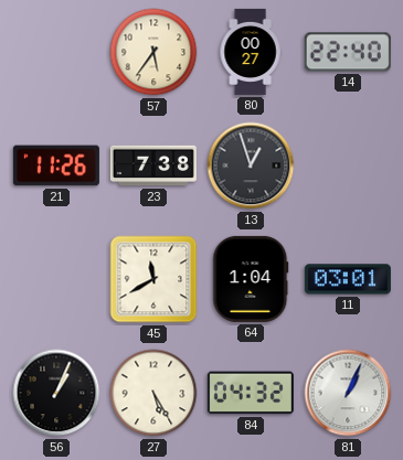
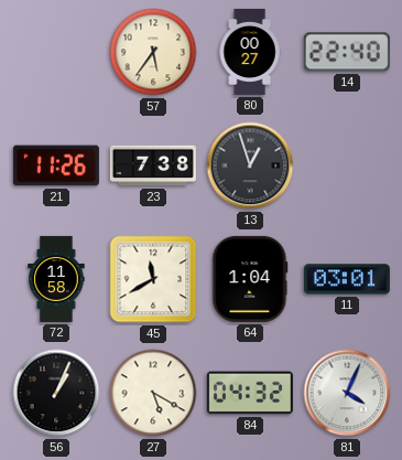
72: none -> 11:58
27: 5:25 -> 5:20
81: 1:04 -> 4:04
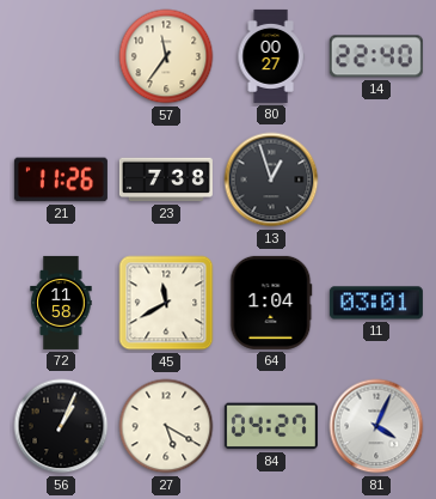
57: 5:36 -> 11:36
84: 04:32 -> 04:27
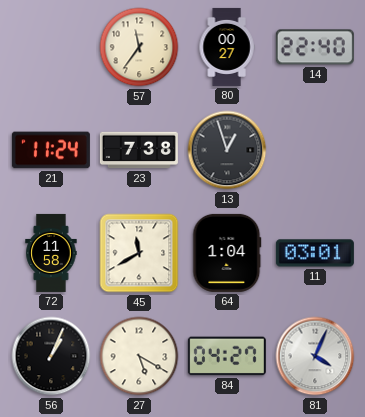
21: 11:26 -> 11:24
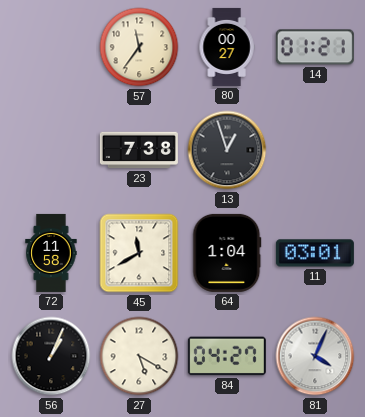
14: 22:40 -> 01:21
21: 11:24 -> none
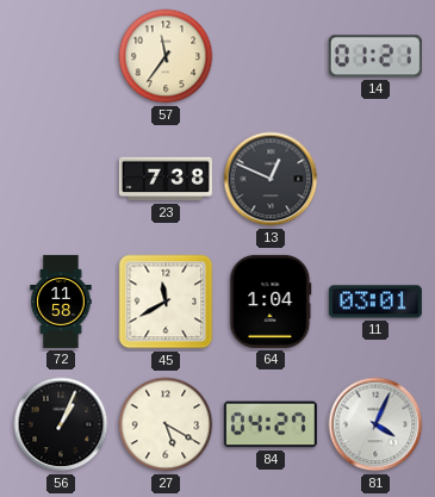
80: 00:27 -> none
13: 12:57 -> 12:49
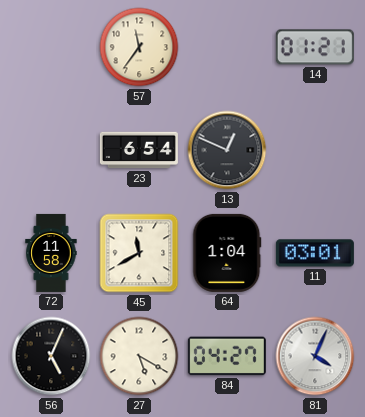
23: 7:38 -> 6:54
56: 1:04 -> 5:04
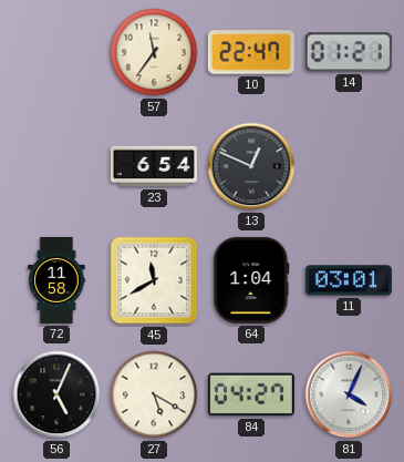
10: none -> 22:47
